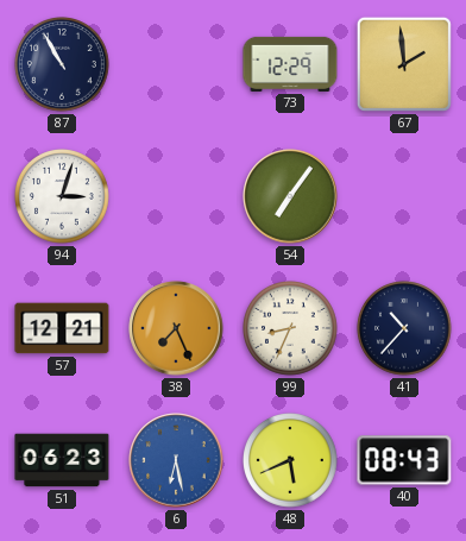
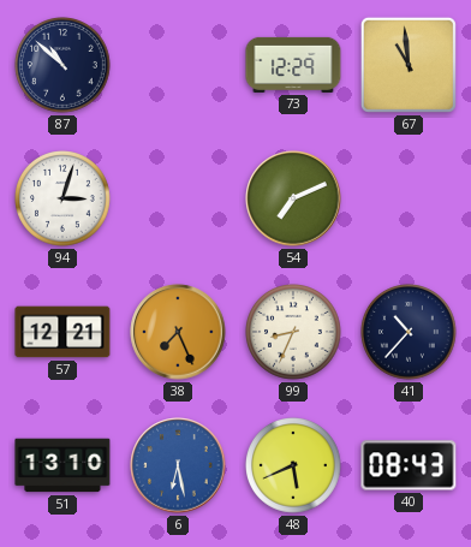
87: 10:55 -> 10:52
67: 1:59 -> 10:59
54: 7:06 -> 7:11
51: 06:23 -> 13:10
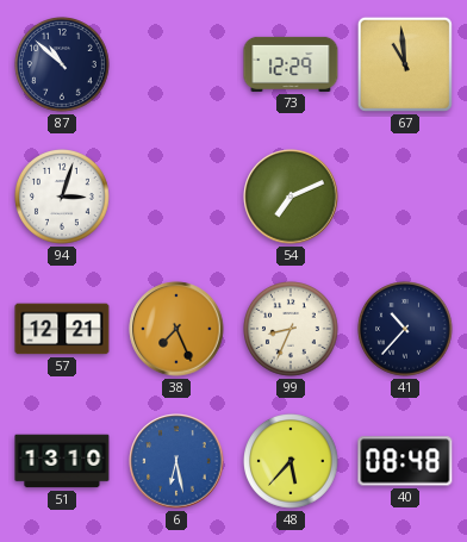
48: 5:41 -> 5:37
40: 08:43 -> 08:48
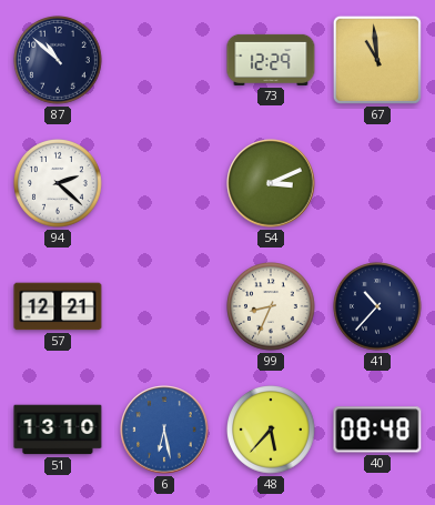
94: 3:03 -> 2:22
54: 7:11 -> 3:11
38: 7:26 -> none
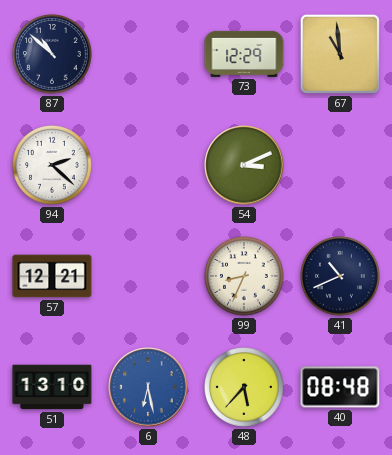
41: 10:37 -> 10:41
